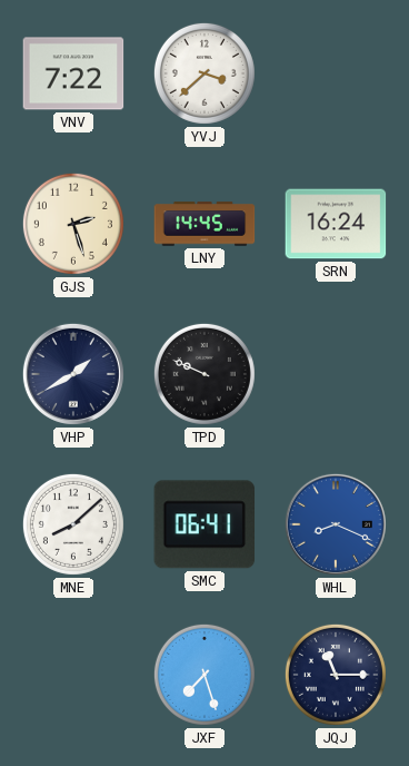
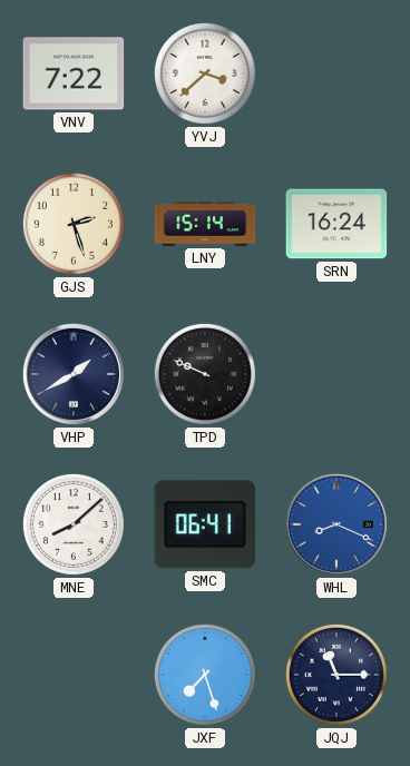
LNY: 14:45 -> 15:14
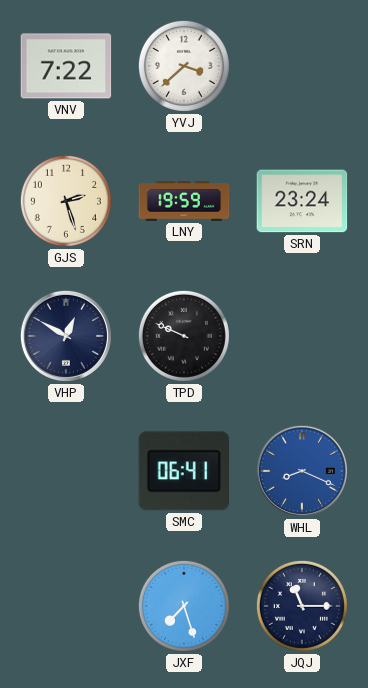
LNY: 15:14 -> 19:59
SRN: 16:24 -> 23:24
VHP: 1:40 -> 12:50
MNE: 8:08 -> none
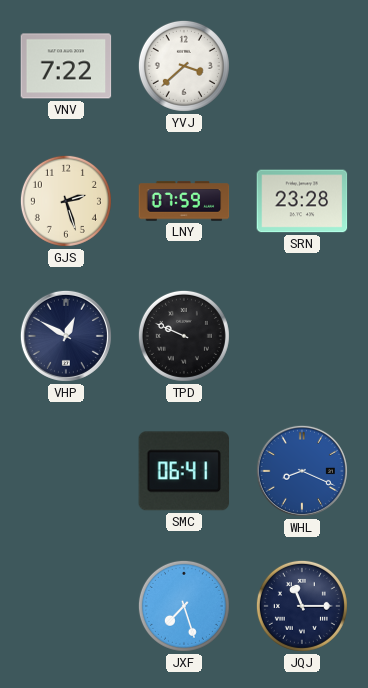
LNY: 19:59 -> 07:59
SRN: 23:24 -> 23:28
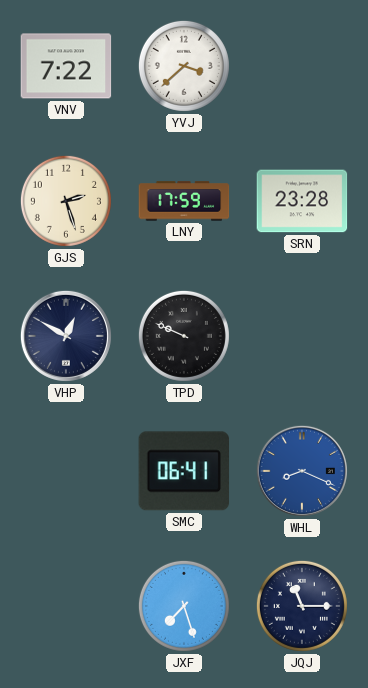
LNY: 07:59 -> 17:59
